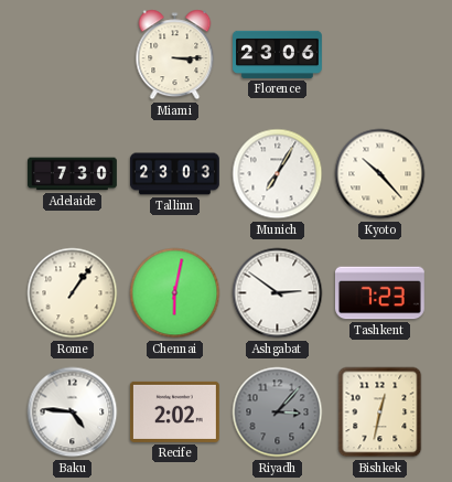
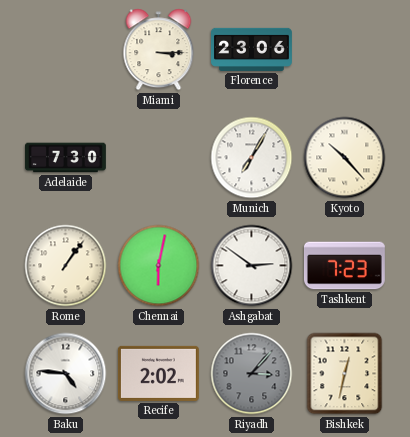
Tallinn: 23:03 -> none
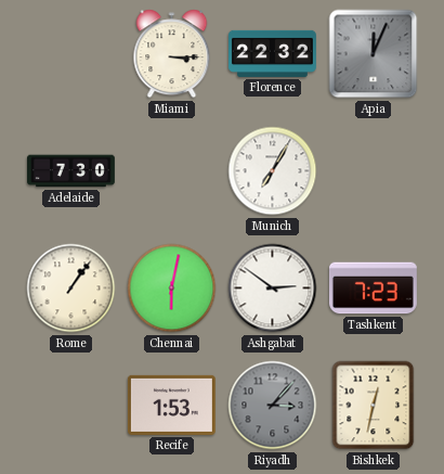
Florence: 23:06 -> 22:32
Apia: none -> 12:04
Kyoto: 10:23 -> none
Baku: 4:46 -> none
Recife: 2:02 -> 1:53
